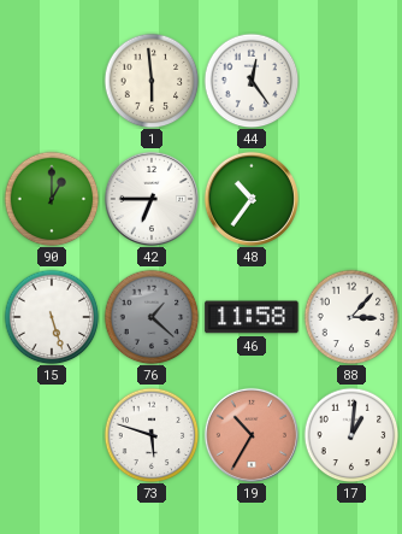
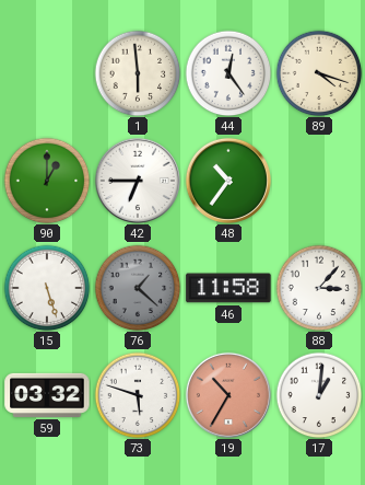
89: none -> 4:18
59: none -> 03:32
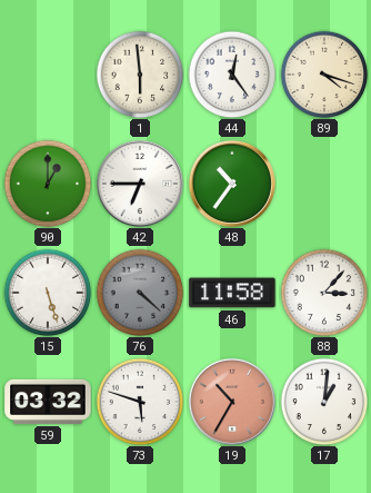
76: 1:22 -> 4:22
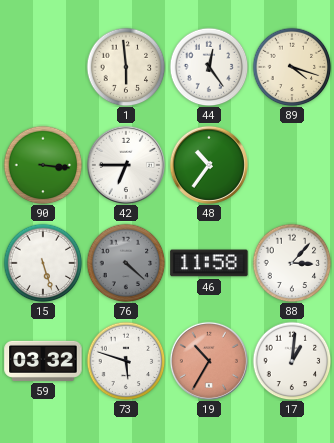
90: 1:00 -> 3:16
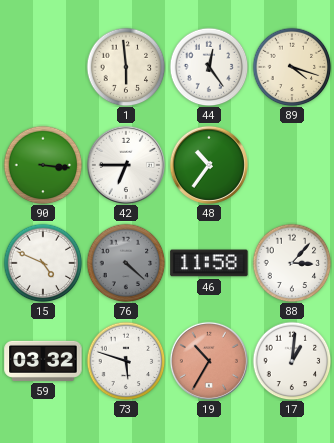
15: 5:27 -> 4:49
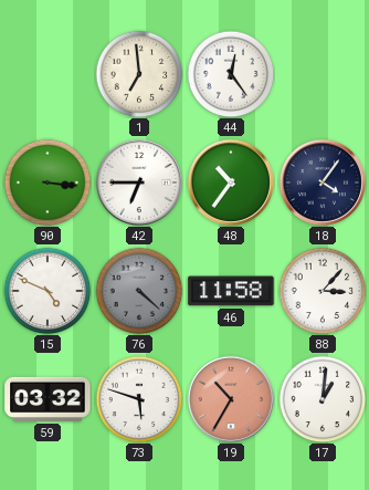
1: 5:59 -> 6:59
89: 4:18 -> none
18: none -> 4:06
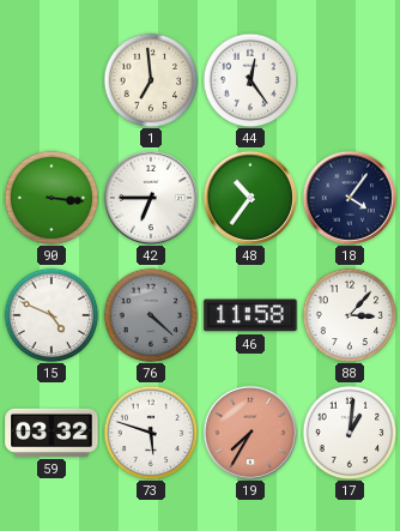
19: 10:35 -> 7:35
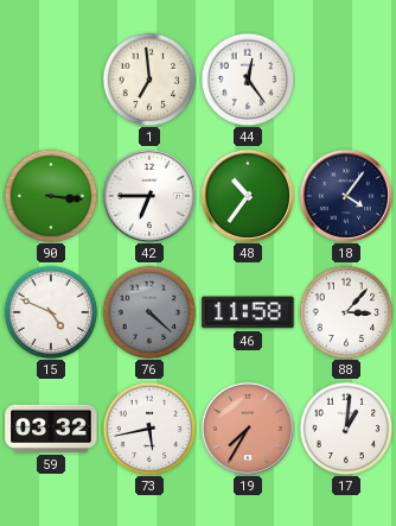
73: 5:48 -> 5:43
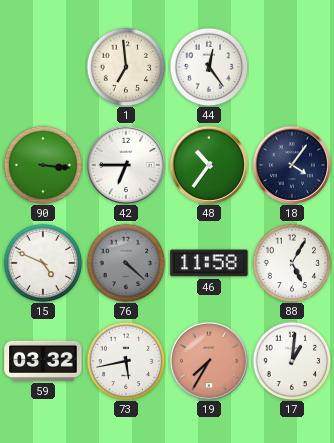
88: 3:07 -> 5:05
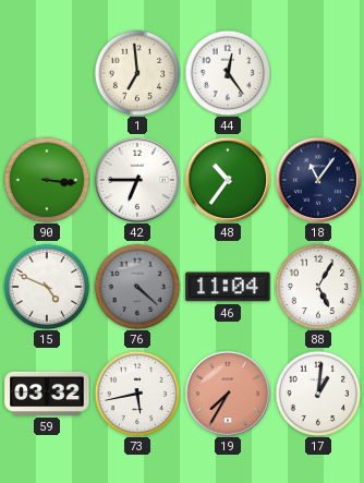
18: 4:06 -> 11:06
46: 11:58 -> 11:04
